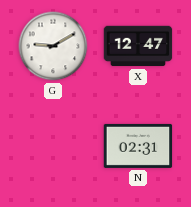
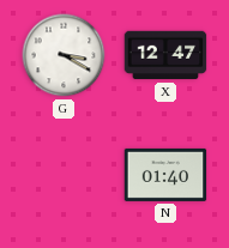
G: 9:10 -> 3:20
N: 02:31 -> 01:40
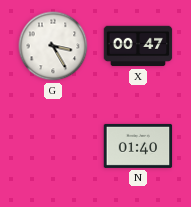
G: 3:20 -> 3:25
X: 12:47 -> 00:47
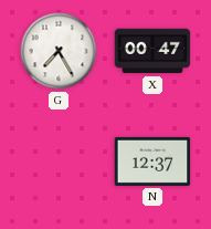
G: 3:25 -> 7:25
N: 01:40 -> 12:37
